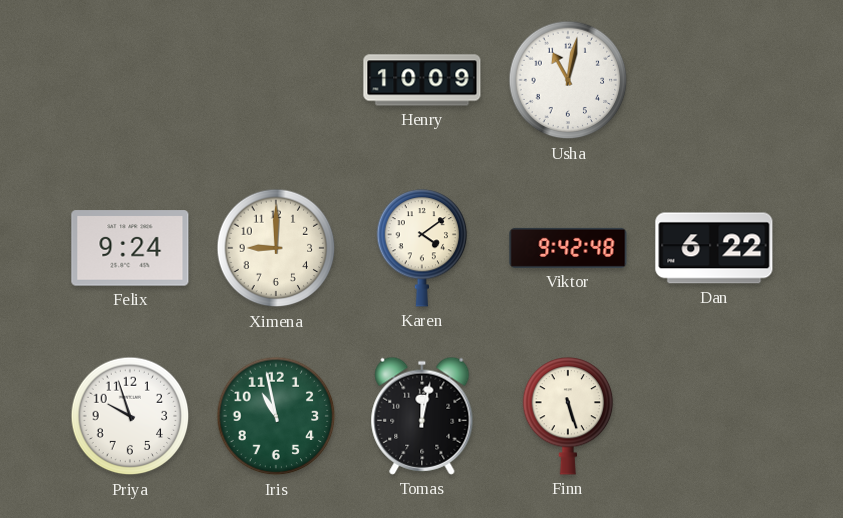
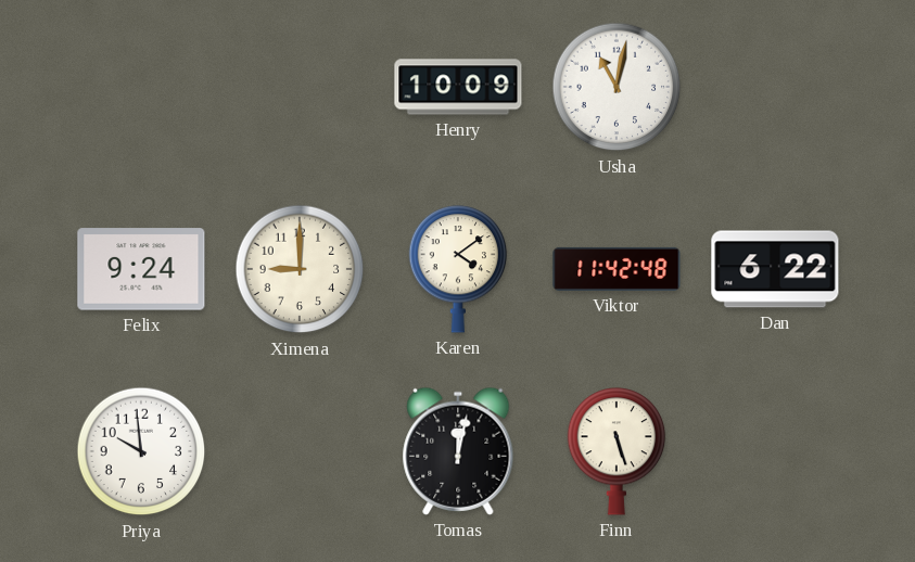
Viktor: 9:42 -> 11:42
Priya: 9:57 -> 9:59
Iris: 10:58 -> none
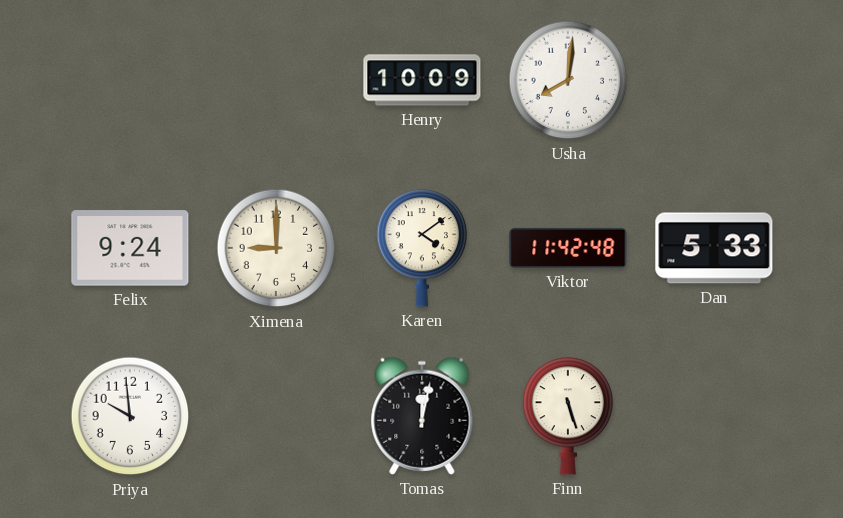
Usha: 11:02 -> 8:01
Dan: 6:22 -> 5:33
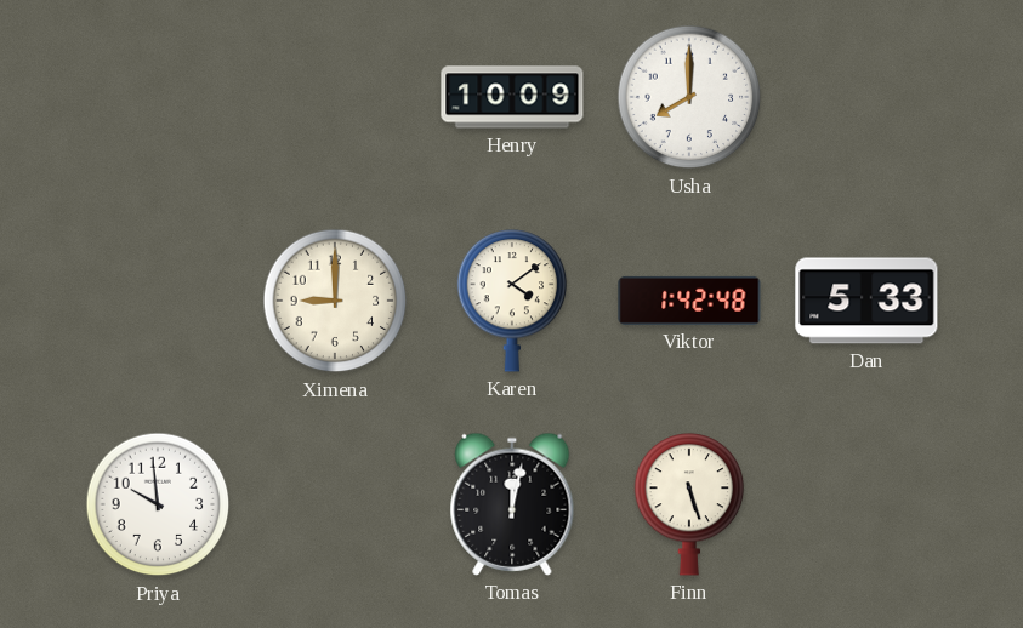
Usha: 8:01 -> 8:00
Felix: 9:24 -> none
Viktor: 11:42 -> 1:42
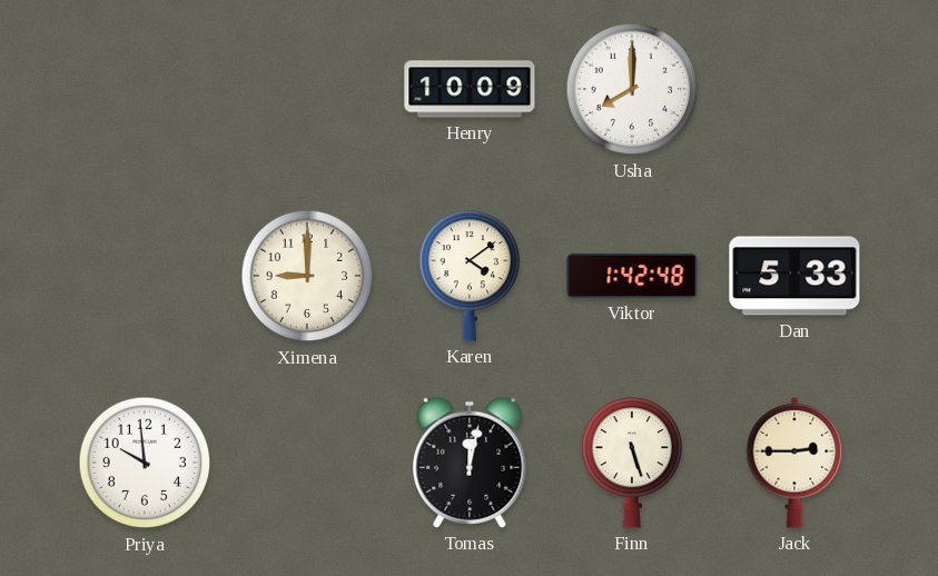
Jack: none -> 2:45
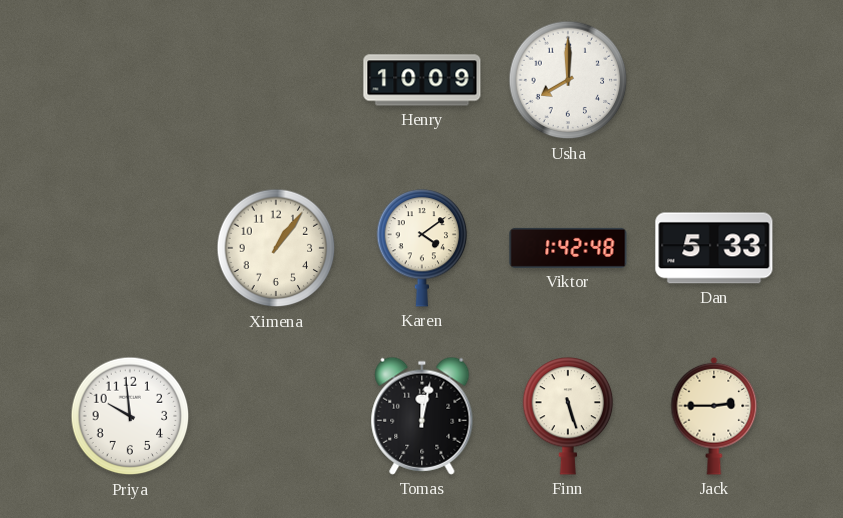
Ximena: 9:00 -> 1:06
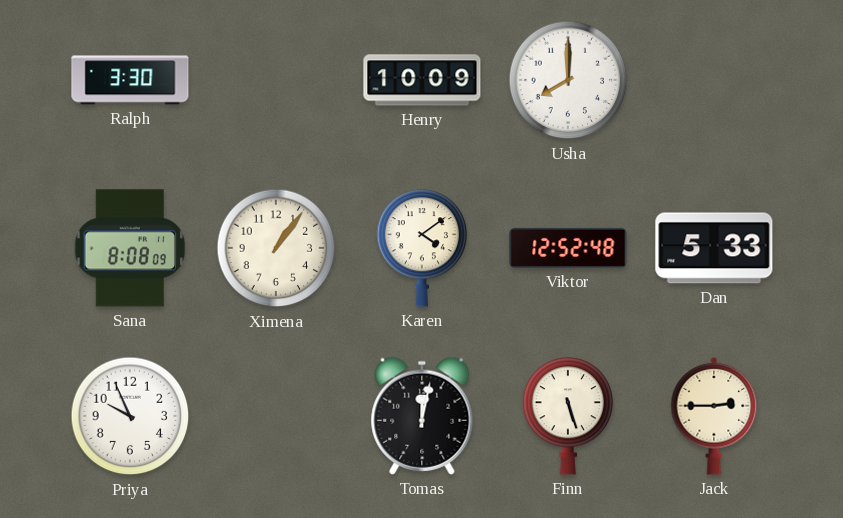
Ralph: none -> 3:30
Sana: none -> 8:08
Viktor: 1:42 -> 12:52
Priya: 9:59 -> 9:56
